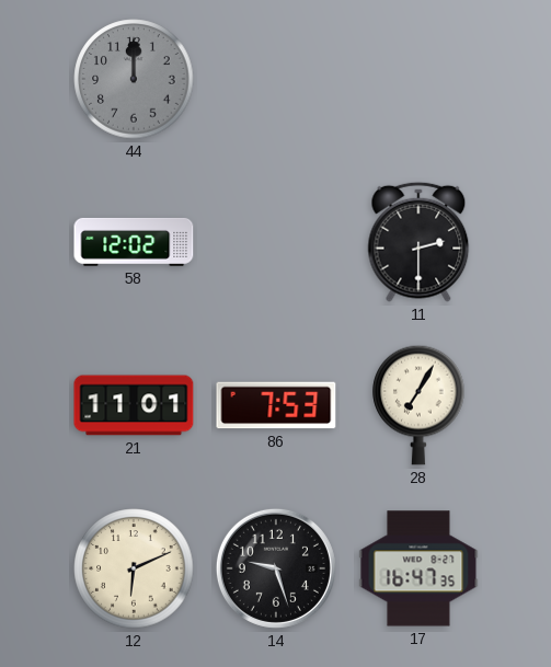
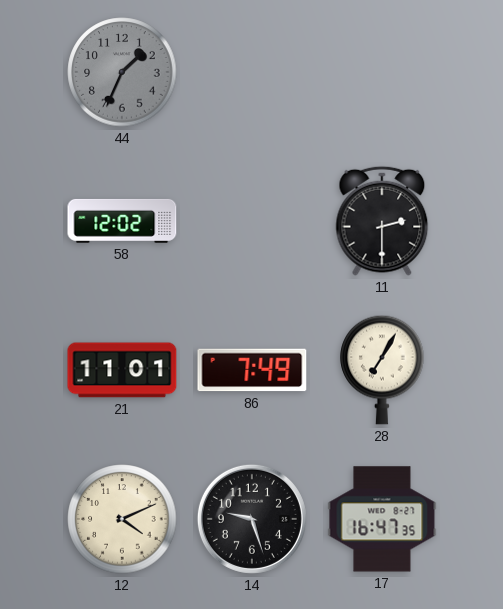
44: 12:00 -> 1:34
86: 7:53 -> 7:49
12: 6:11 -> 4:11
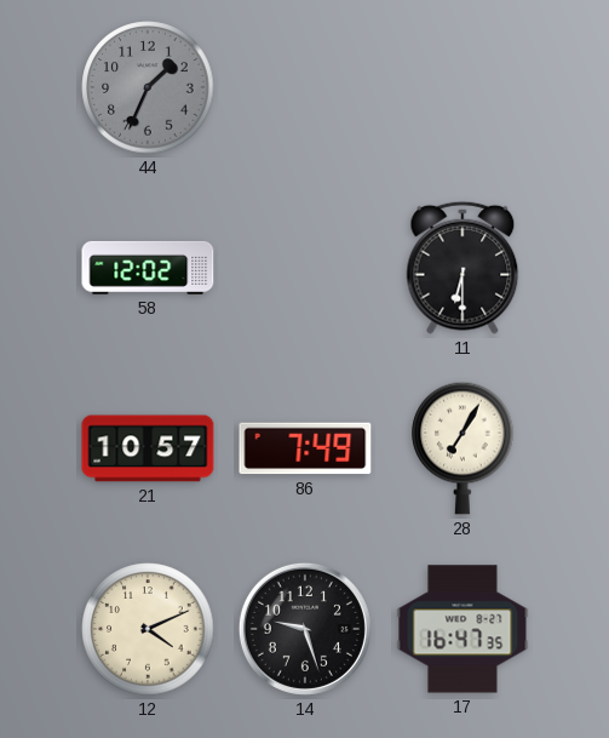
11: 2:30 -> 6:30
21: 11:01 -> 10:57
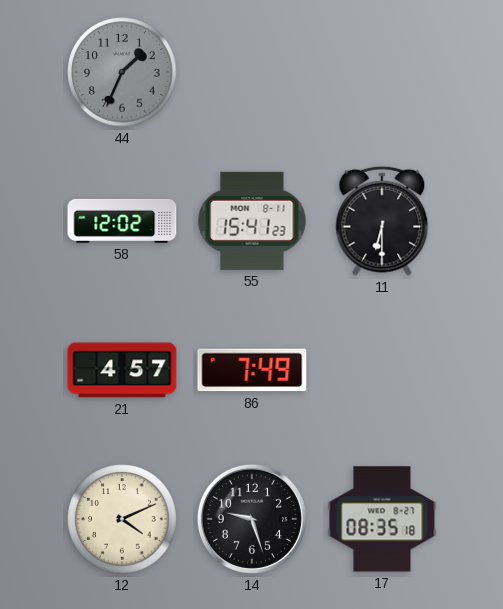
55: none -> 15:41
21: 10:57 -> 4:57
28: 7:05 -> none
17: 16:47 -> 08:35
